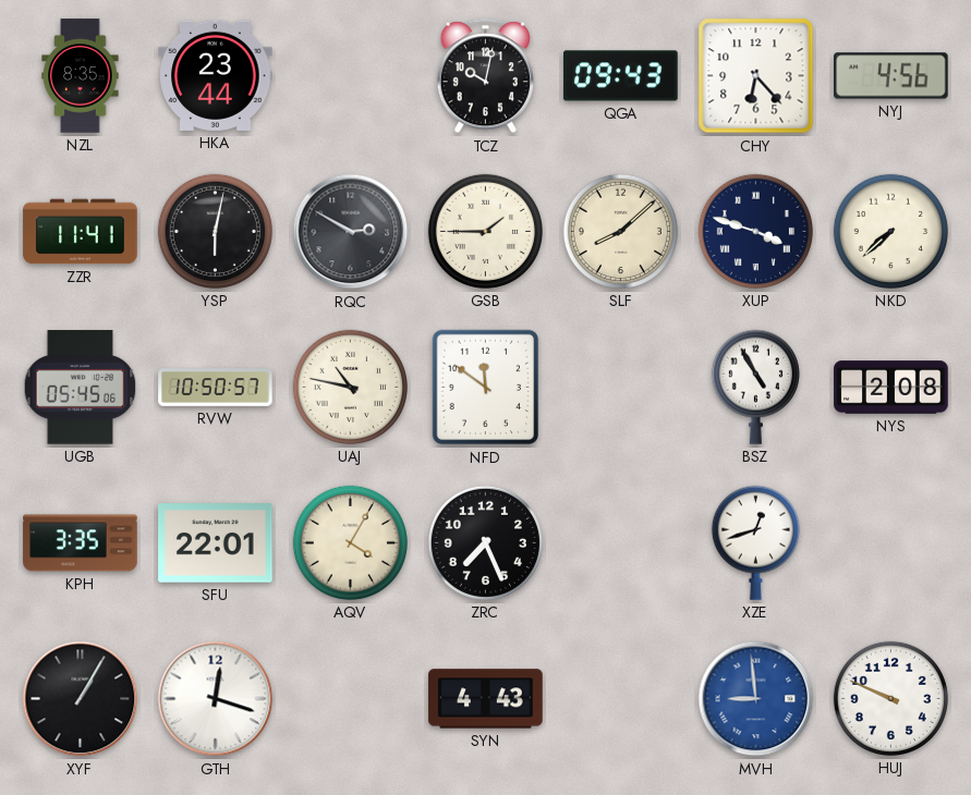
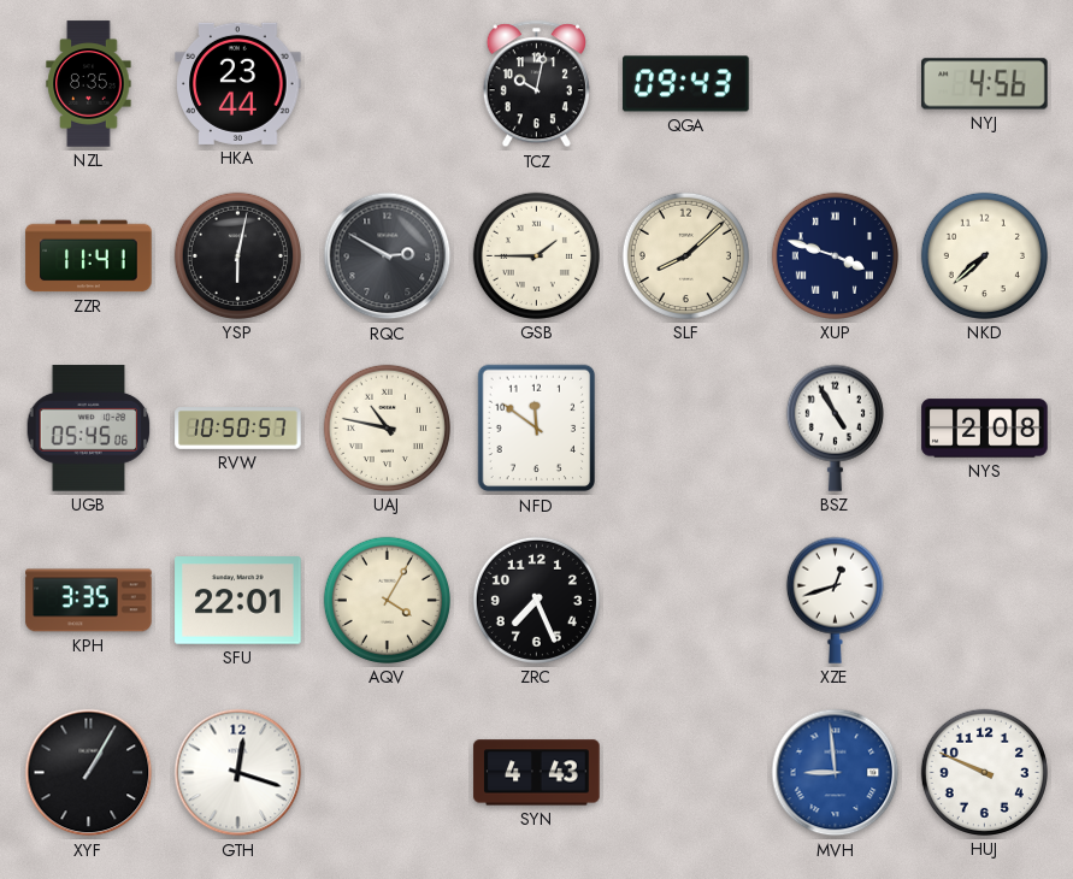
CHY: 6:23 -> none
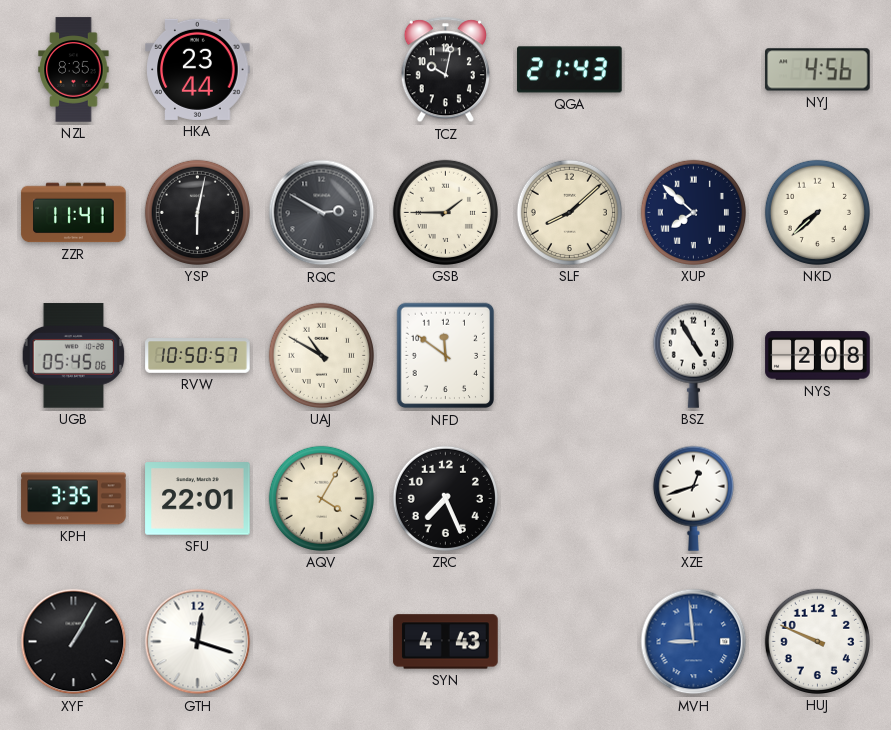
QGA: 09:43 -> 21:43
XUP: 3:48 -> 7:52
UAJ: 10:47 -> 10:50
